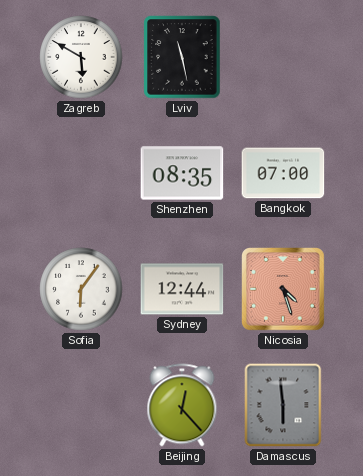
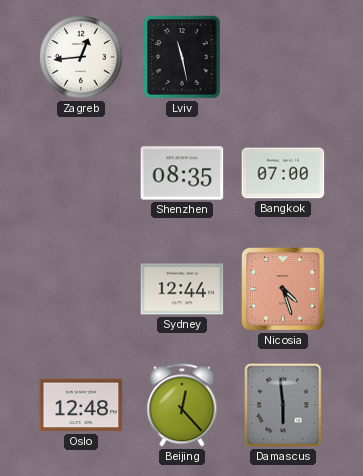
Zagreb: 5:50 -> 12:44
Sofia: 6:06 -> none
Oslo: none -> 12:48
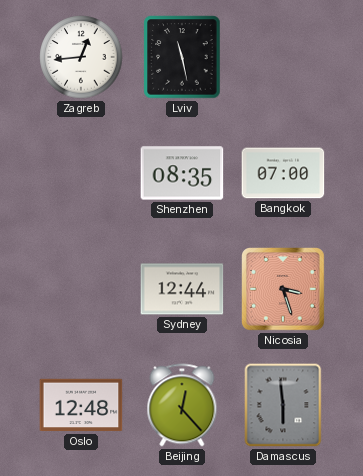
Nicosia: 4:27 -> 3:27
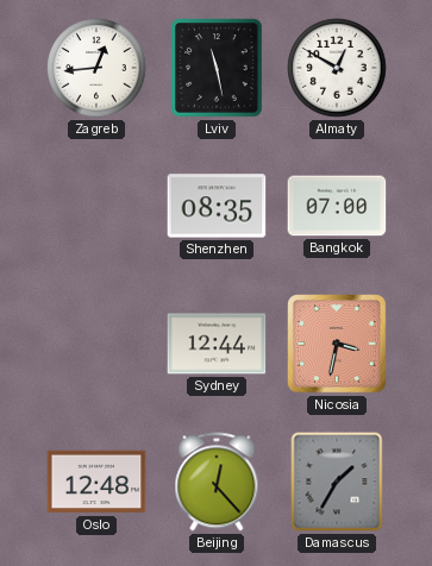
Almaty: none -> 12:50
Nicosia: 3:27 -> 3:32
Damascus: 5:59 -> 1:35
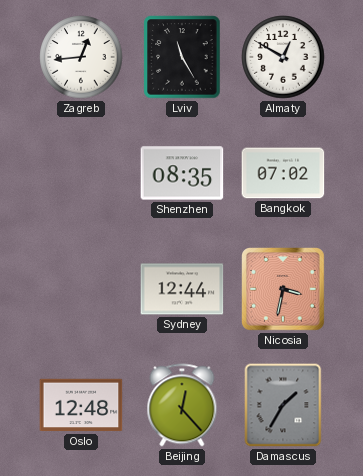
Lviv: 11:28 -> 11:25
Bangkok: 07:00 -> 07:02
